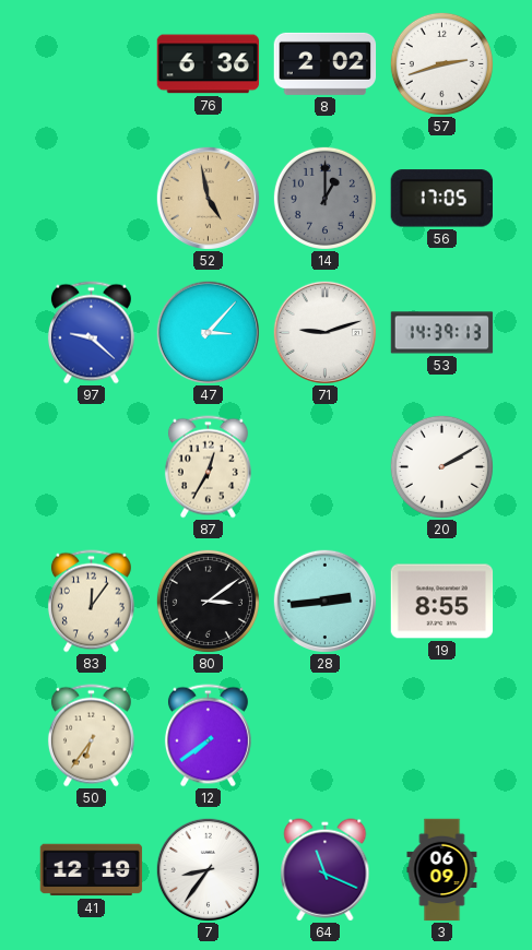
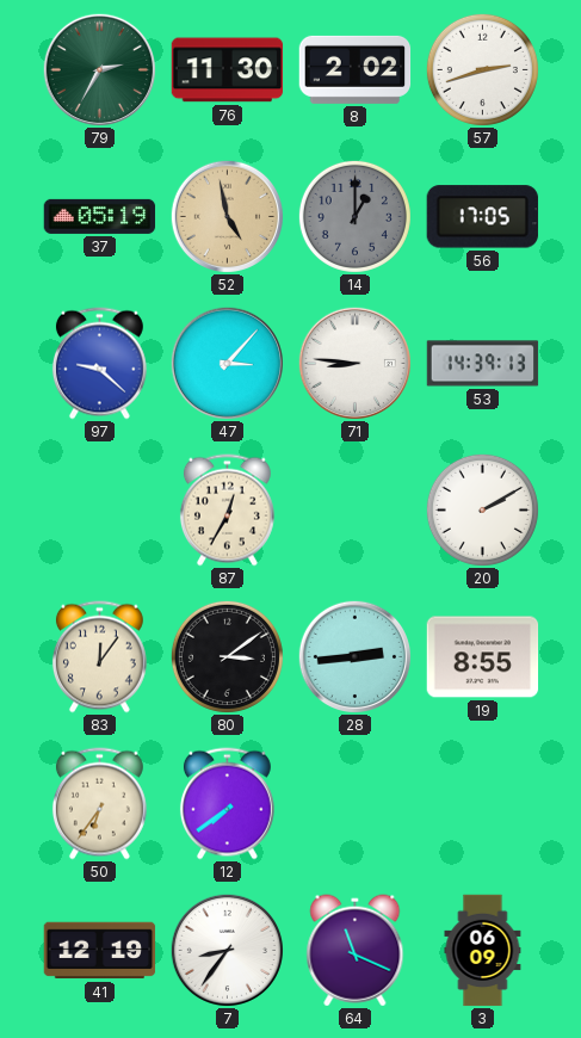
79: none -> 2:35
76: 6:36 -> 11:30
37: none -> 05:19
71: 9:12 -> 8:46
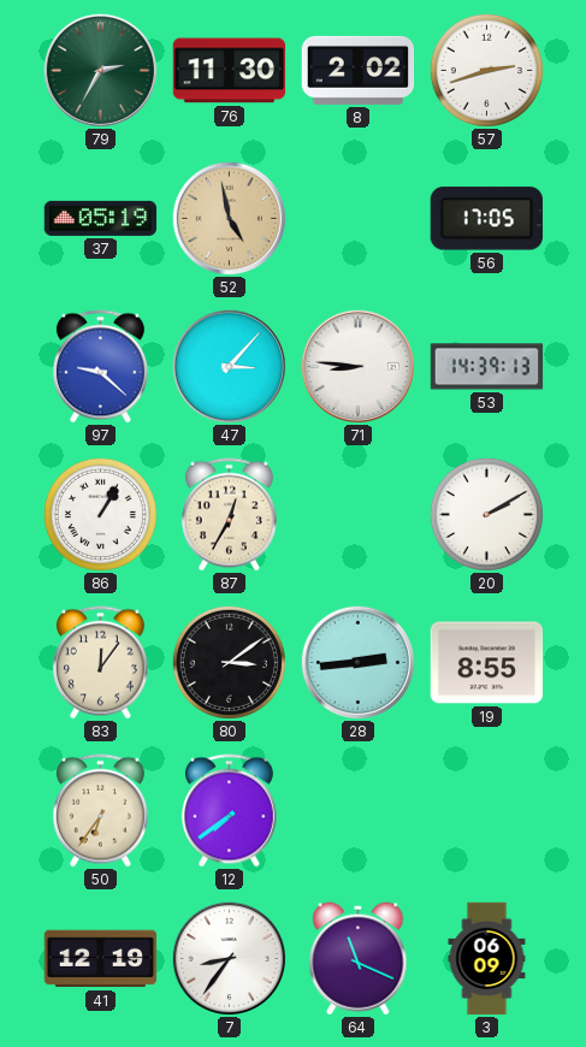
14: 1:00 -> none
86: none -> 1:05
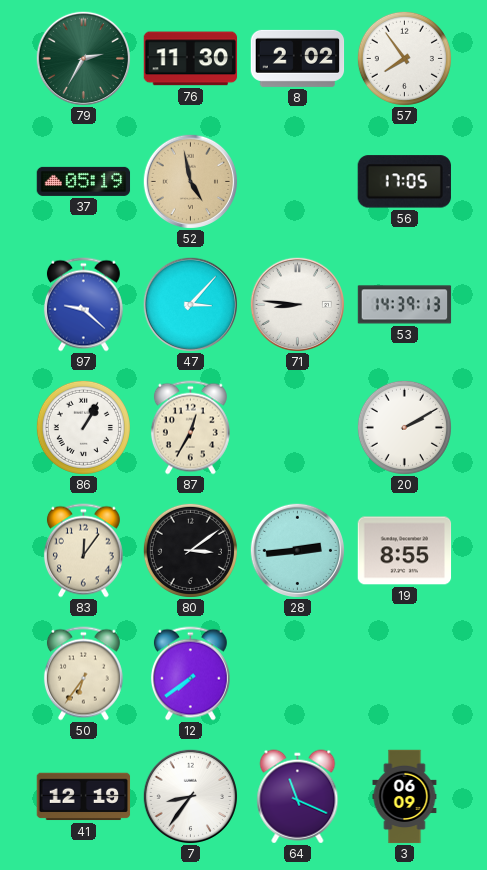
57: 2:42 -> 7:54
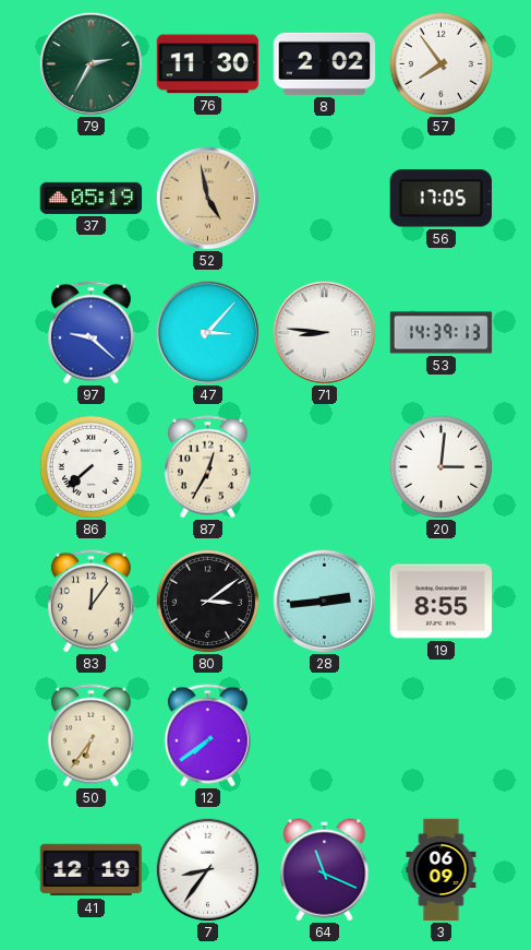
86: 1:05 -> 7:38
20: 2:10 -> 3:01
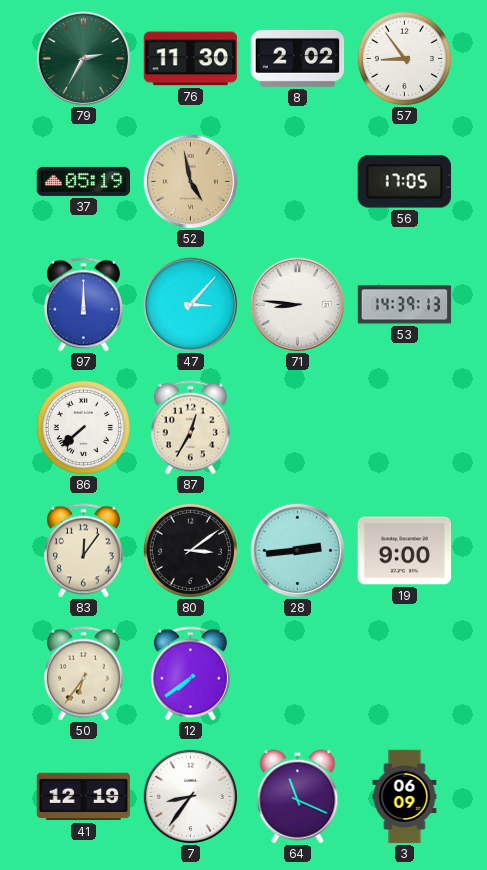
57: 7:54 -> 8:54
97: 9:22 -> 12:00
20: 3:01 -> none
19: 8:55 -> 9:00
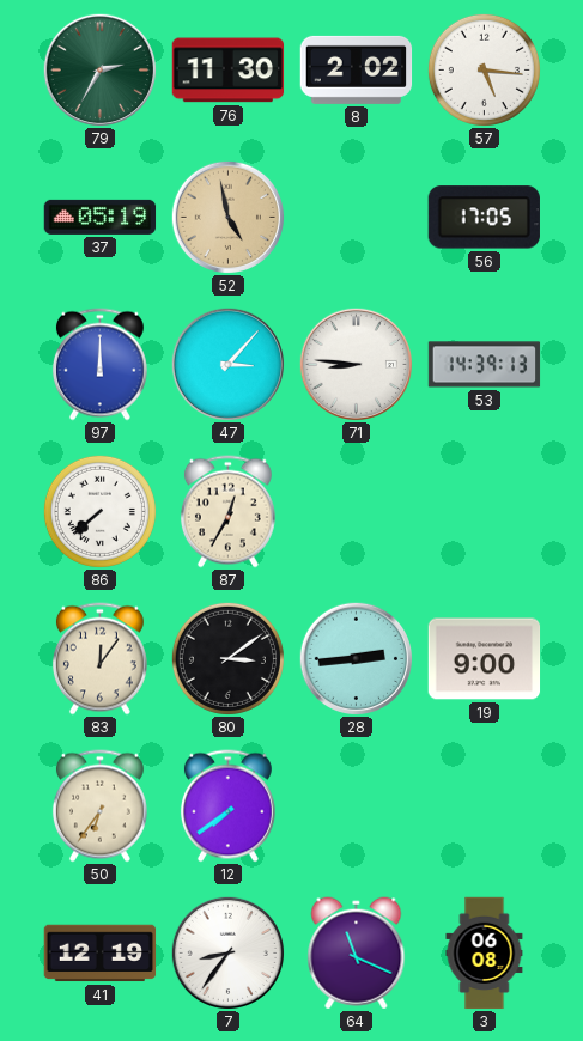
57: 8:54 -> 5:16
3: 06:09 -> 06:08
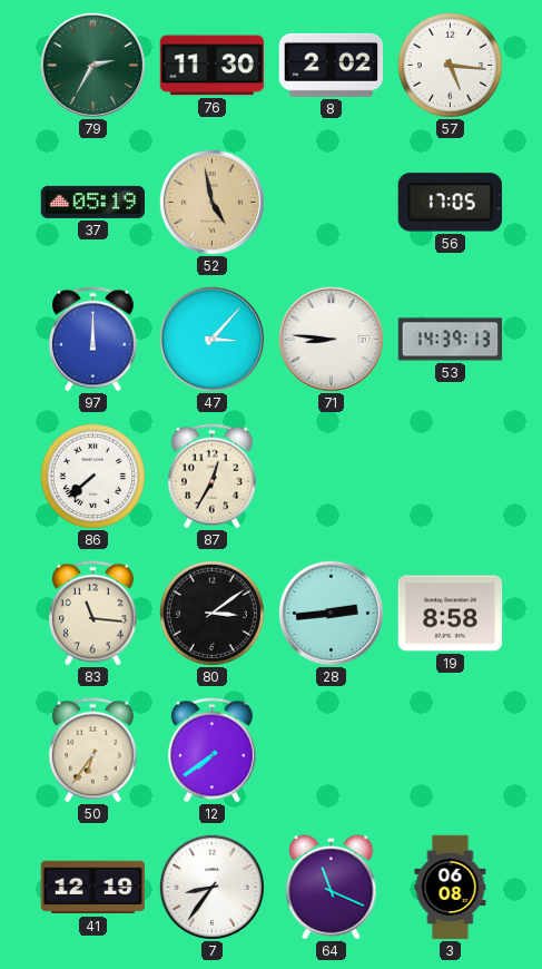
83: 12:06 -> 11:16
19: 9:00 -> 8:58
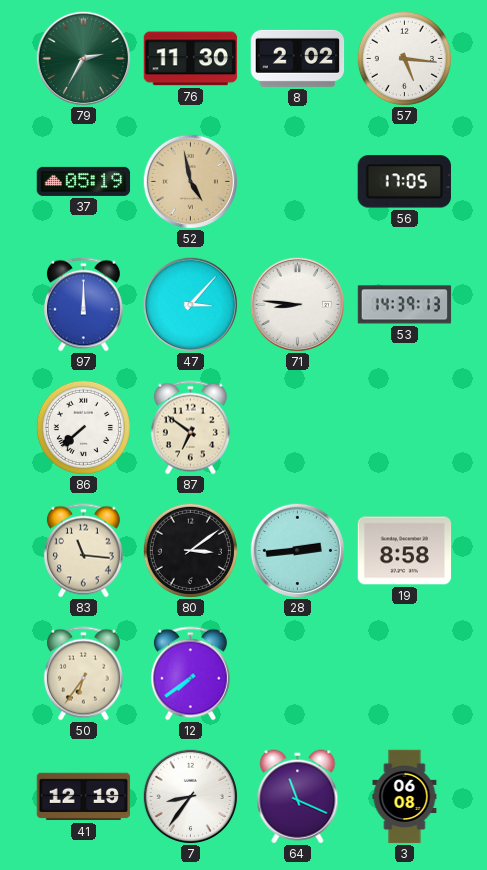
87: 12:35 -> 6:51
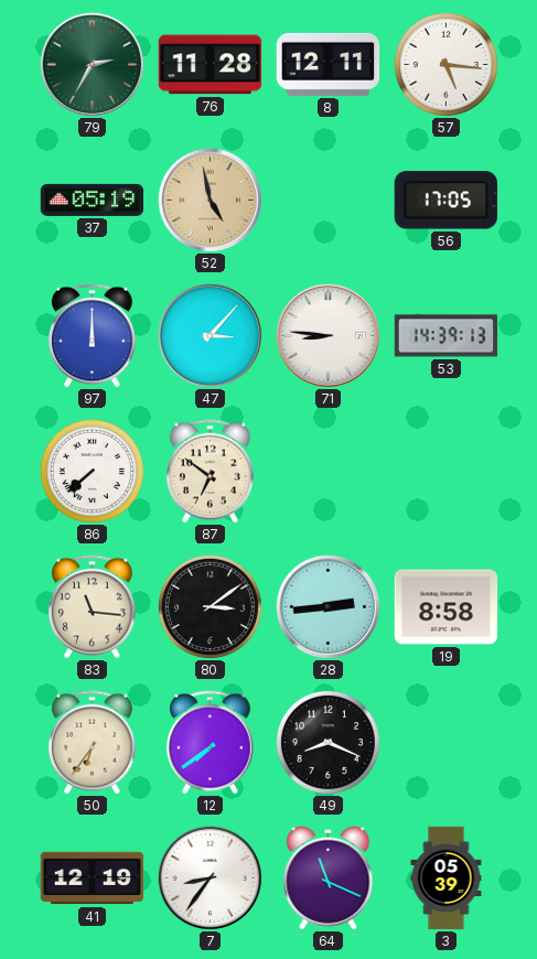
76: 11:30 -> 11:28
8: 2:02 -> 12:11
49: none -> 8:19
3: 06:08 -> 05:39
